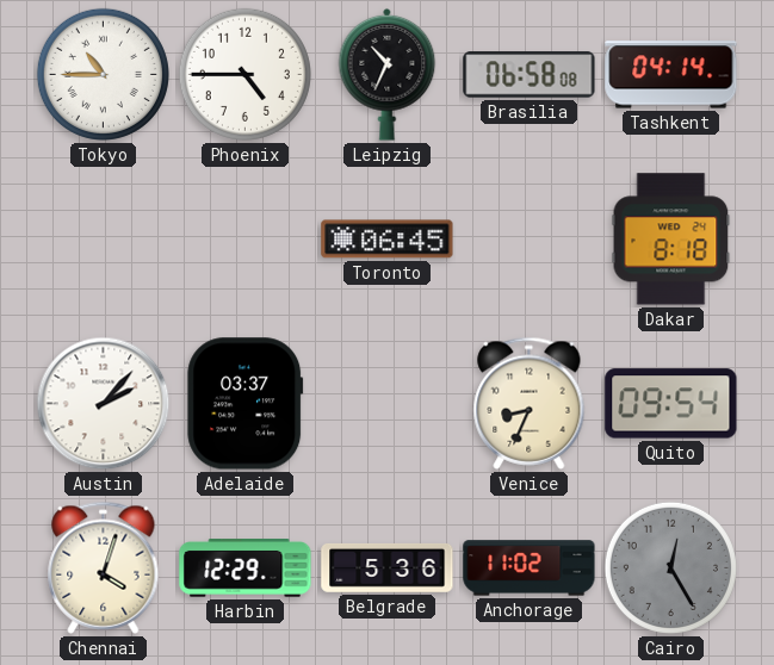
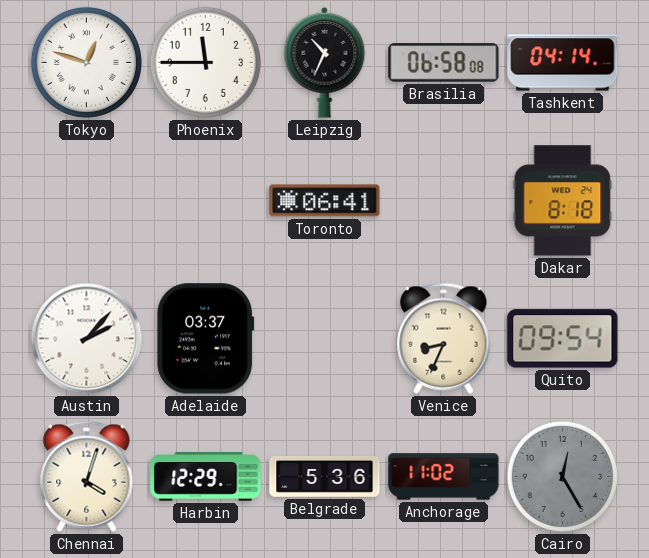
Tokyo: 10:45 -> 12:48
Phoenix: 4:45 -> 11:45
Toronto: 06:45 -> 06:41
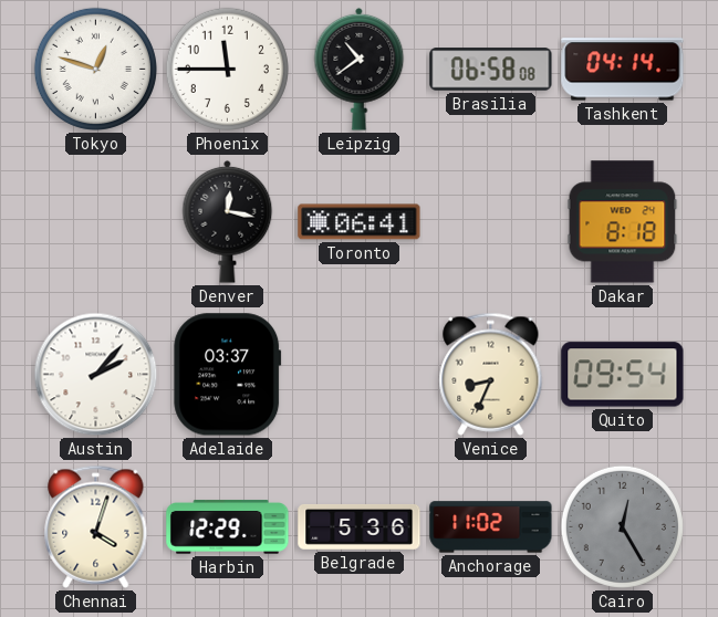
Leipzig: 10:34 -> 10:39
Denver: none -> 12:17
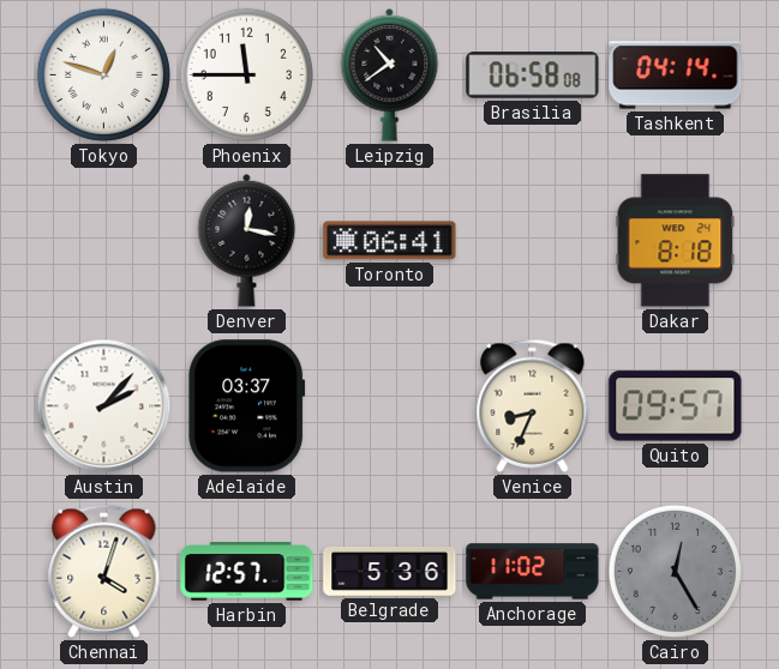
Quito: 09:54 -> 09:57
Harbin: 12:29 -> 12:57
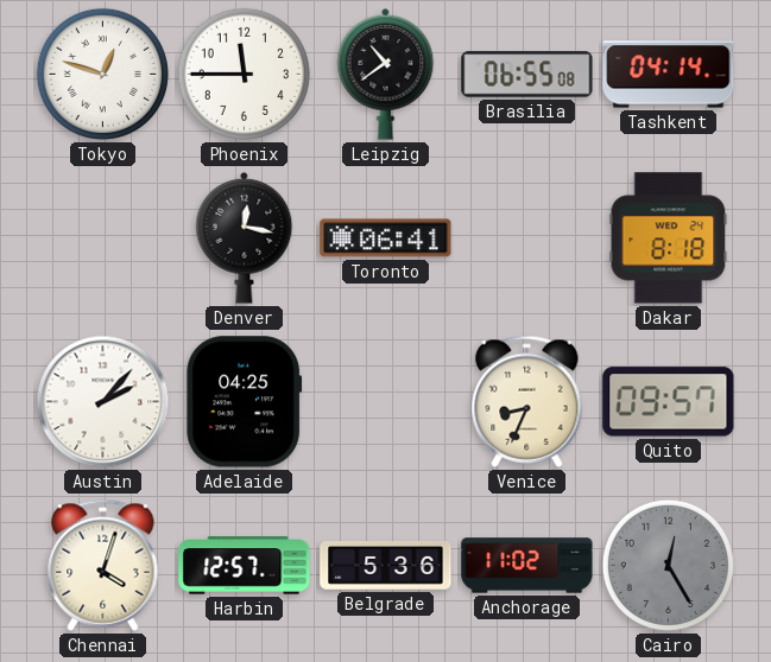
Brasilia: 06:58 -> 06:55
Adelaide: 03:37 -> 04:25
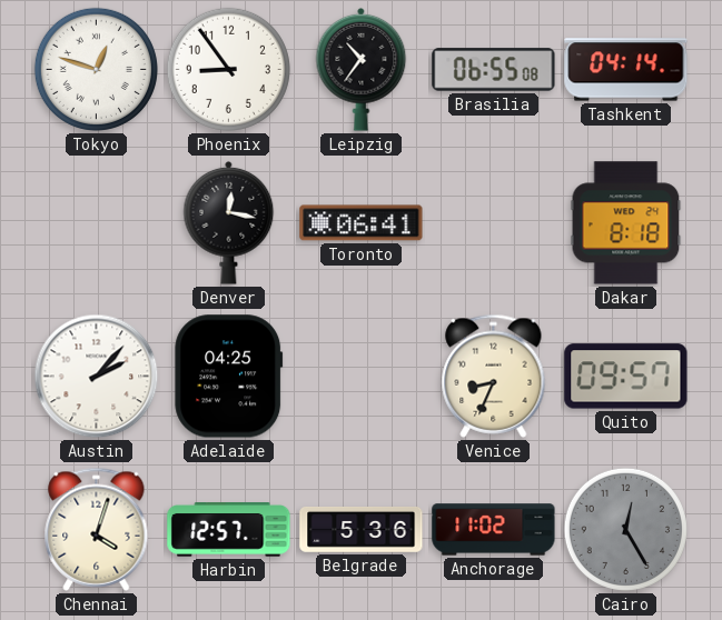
Phoenix: 11:45 -> 8:54
Leipzig: 10:39 -> 10:36
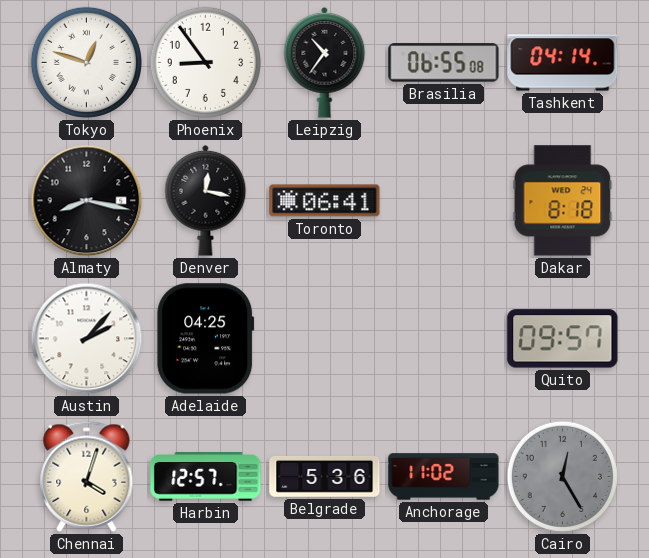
Almaty: none -> 8:17
Venice: 8:34 -> none
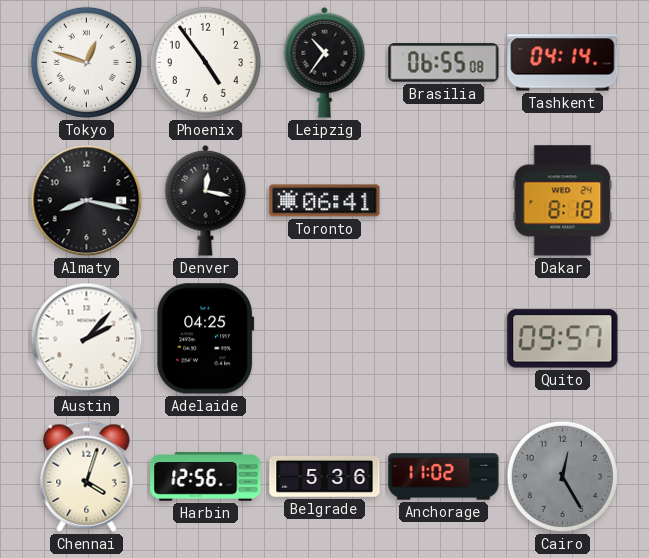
Phoenix: 8:54 -> 4:54
Harbin: 12:57 -> 12:56
